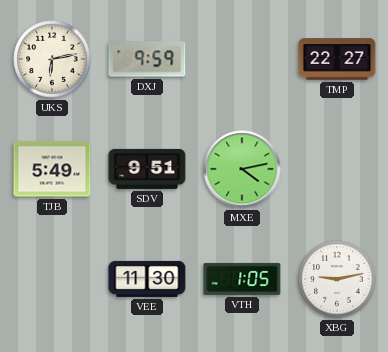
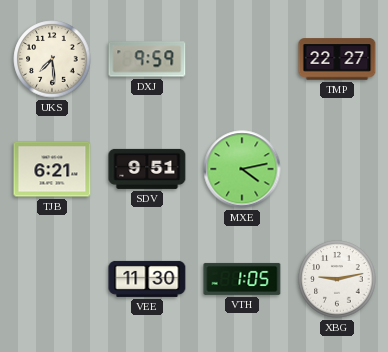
UKS: 6:13 -> 7:29
TJB: 5:49 -> 6:21
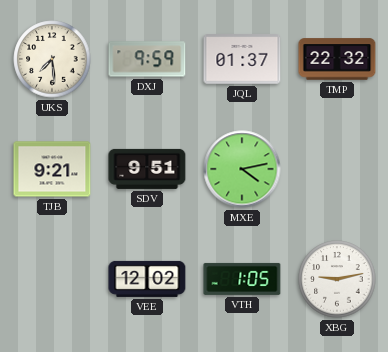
JQL: none -> 01:37
TMP: 22:27 -> 22:32
TJB: 6:21 -> 9:21
VEE: 11:30 -> 12:02
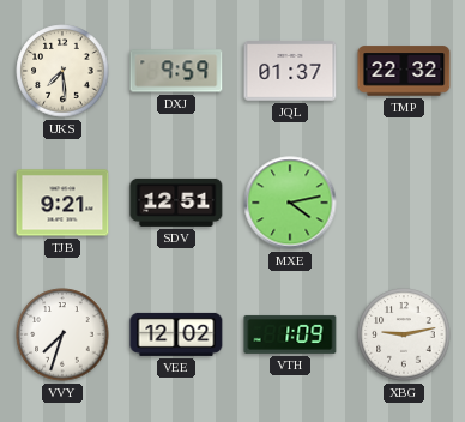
SDV: 9:51 -> 12:51
VVY: none -> 7:33
VTH: 1:05 -> 1:09
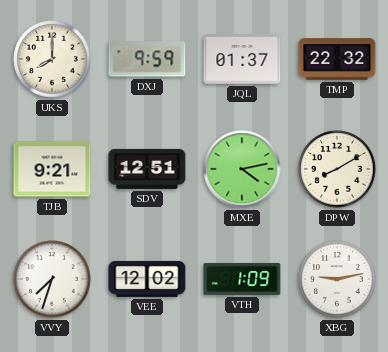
UKS: 7:29 -> 8:00
DPW: none -> 8:10
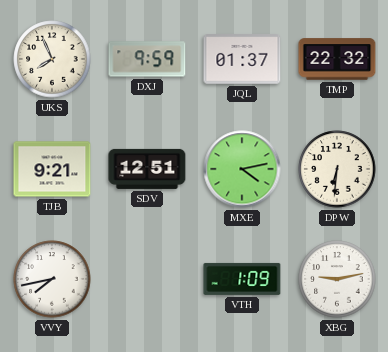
UKS: 8:00 -> 7:56
DPW: 8:10 -> 6:31
VVY: 7:33 -> 7:43
VEE: 12:02 -> none
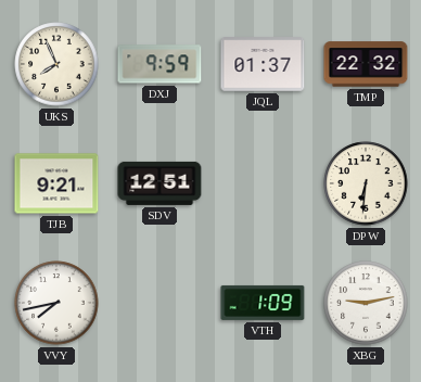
MXE: 4:13 -> none
